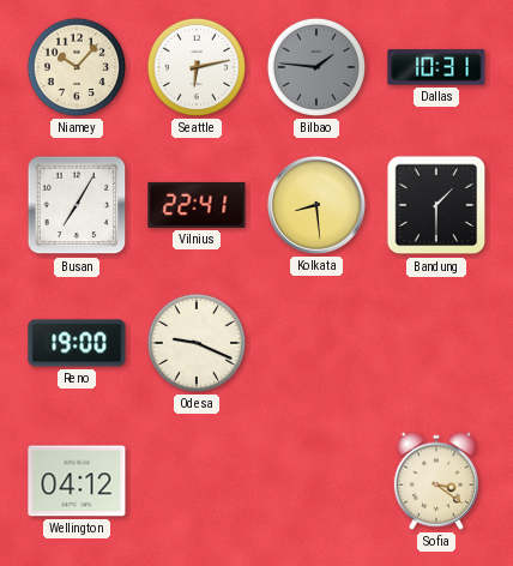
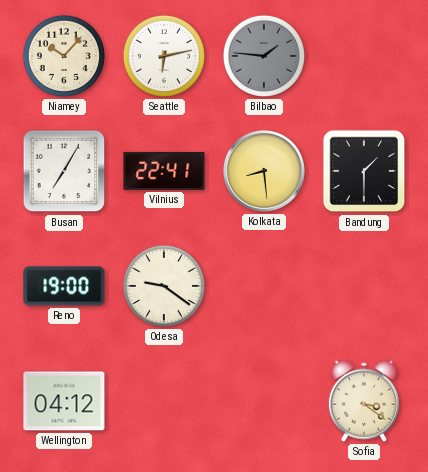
Dallas: 10:31 -> none
Odesa: 9:19 -> 9:21
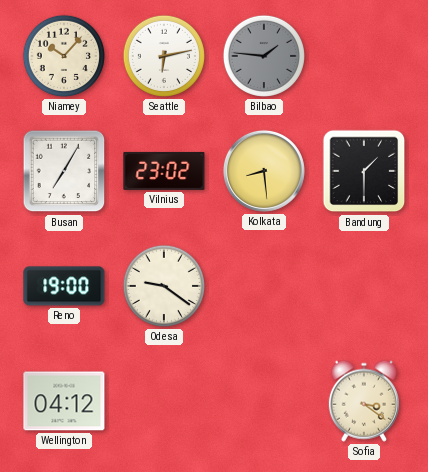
Vilnius: 22:41 -> 23:02
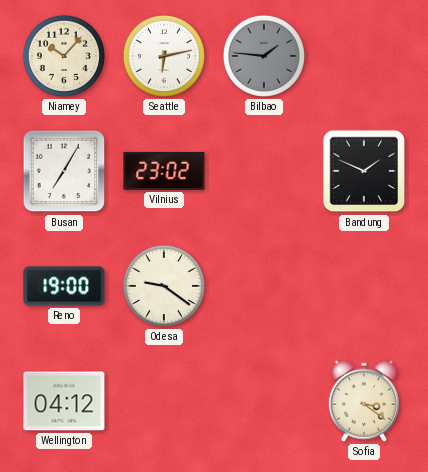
Kolkata: 8:29 -> none
Bandung: 1:30 -> 1:49
